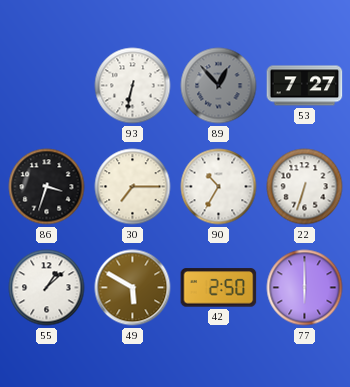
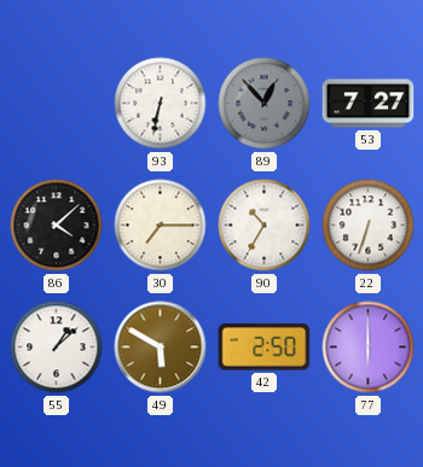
86: 3:33 -> 4:08
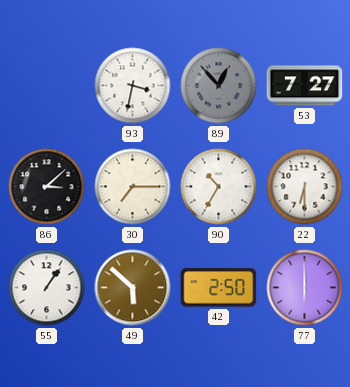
93: 6:32 -> 3:32
86: 4:08 -> 3:08
22: 6:33 -> 6:30
55: 1:08 -> 1:06
49: 5:50 -> 5:52
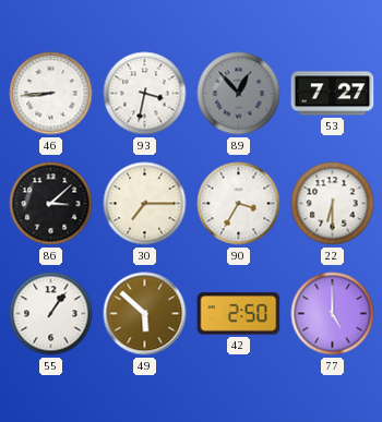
46: none -> 8:44
90: 10:35 -> 3:35
77: 6:00 -> 5:00
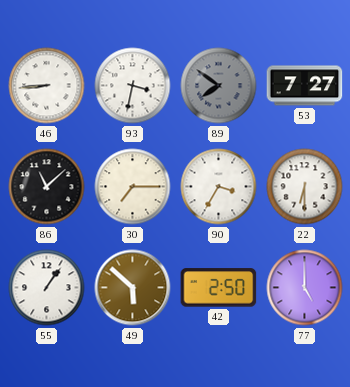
89: 12:53 -> 7:51
86: 3:08 -> 11:08
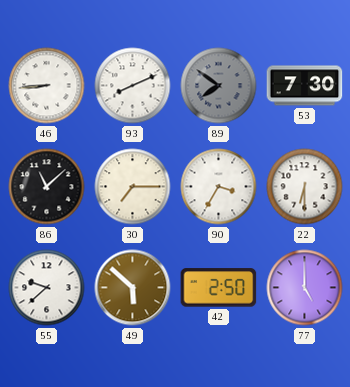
93: 3:32 -> 8:11
53: 7:27 -> 7:30
55: 1:06 -> 9:38
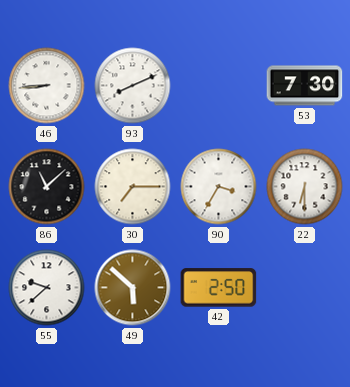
89: 7:51 -> none
77: 5:00 -> none
